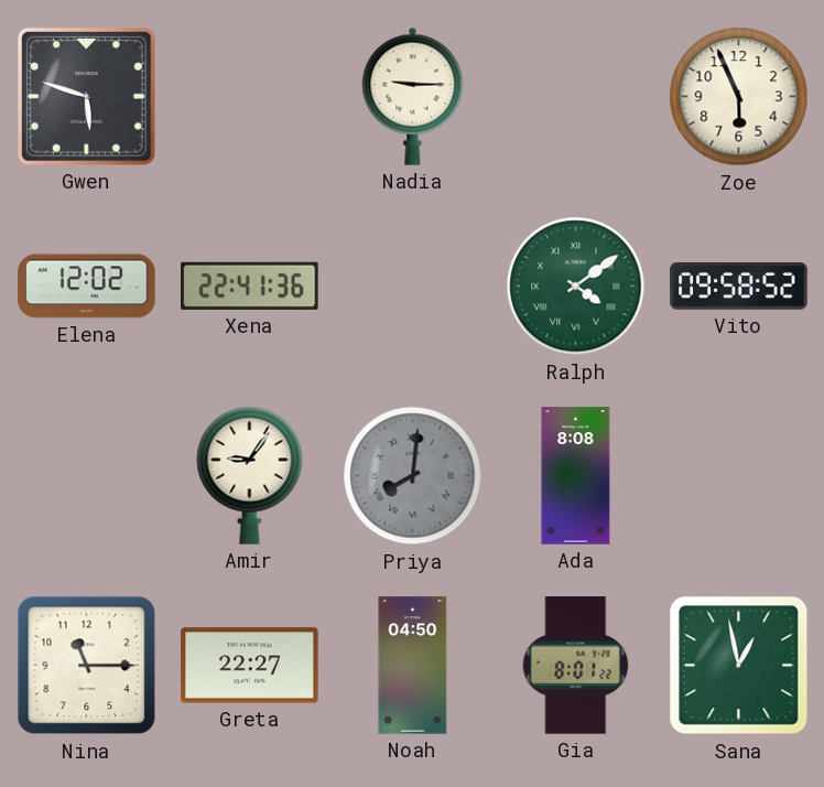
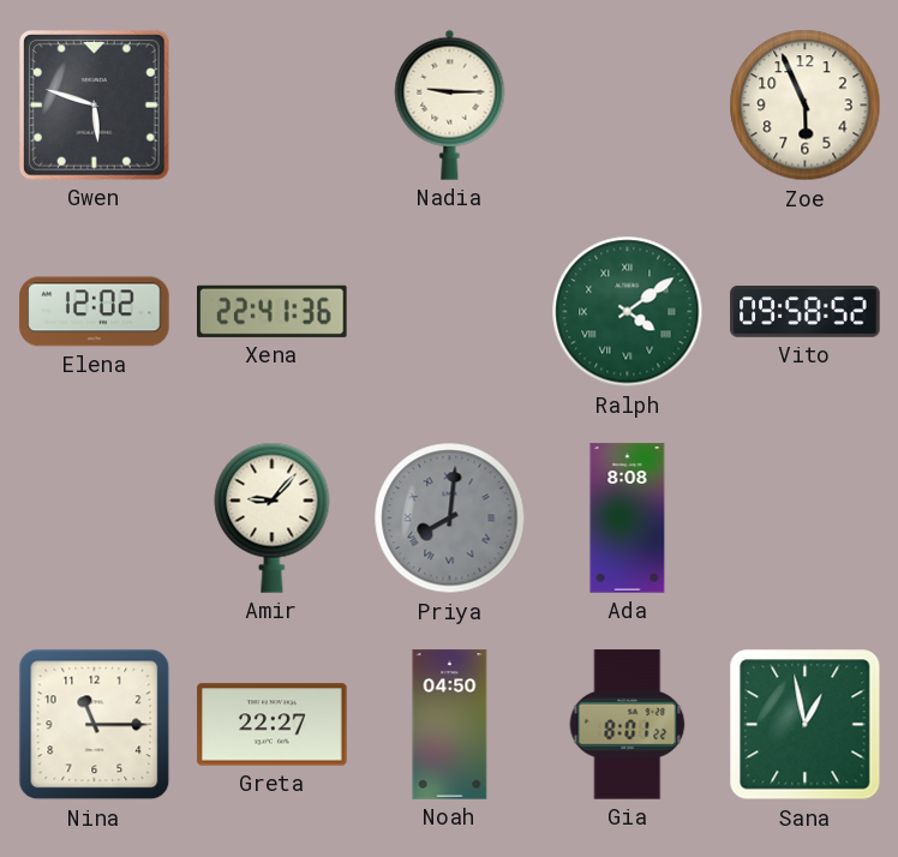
Amir: 9:06 -> 9:07
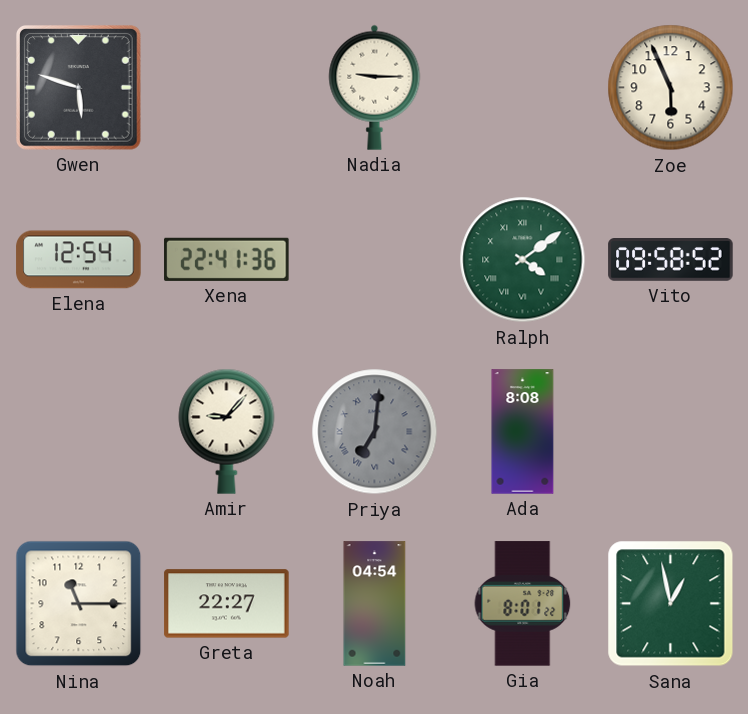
Elena: 12:02 -> 12:54
Priya: 8:01 -> 7:01
Noah: 04:50 -> 04:54
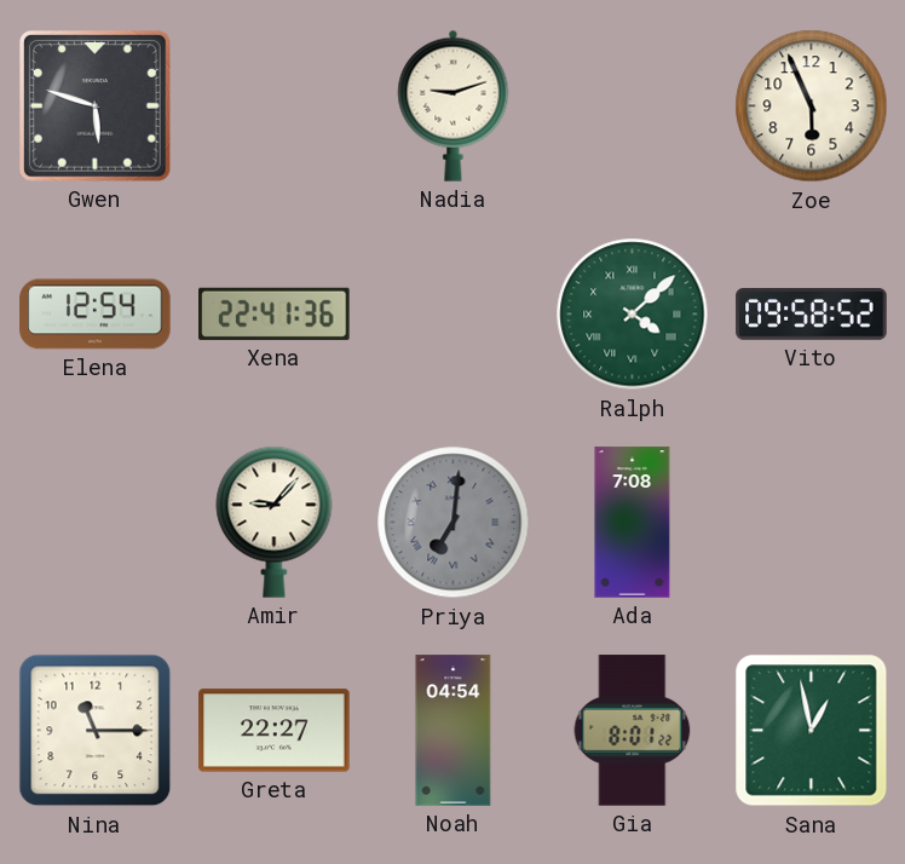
Nadia: 9:15 -> 9:12
Ralph: 4:09 -> 4:08
Ada: 8:08 -> 7:08
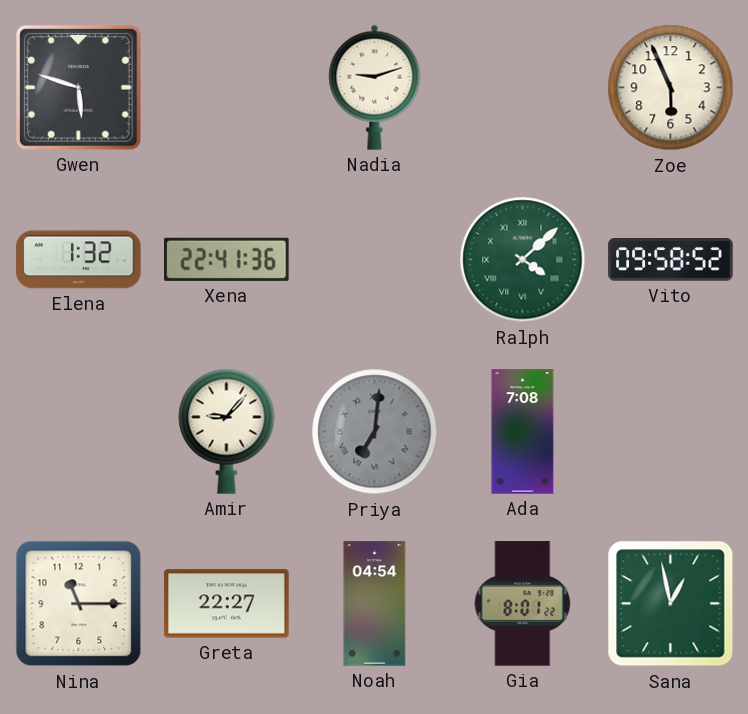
Elena: 12:54 -> 1:32
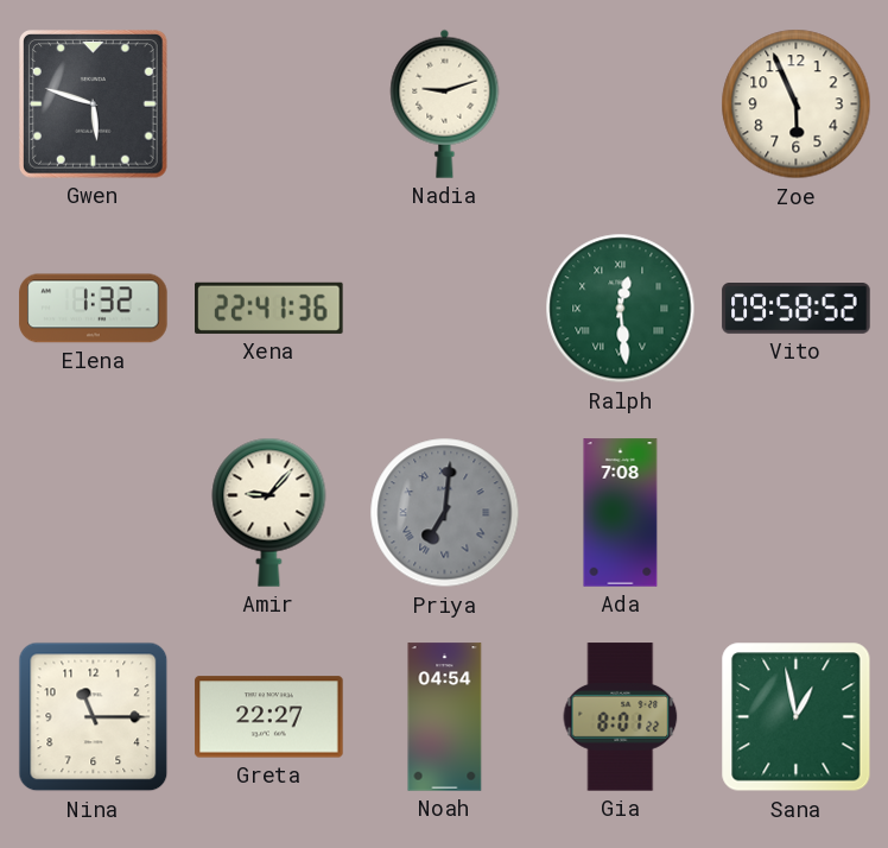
Ralph: 4:08 -> 12:29
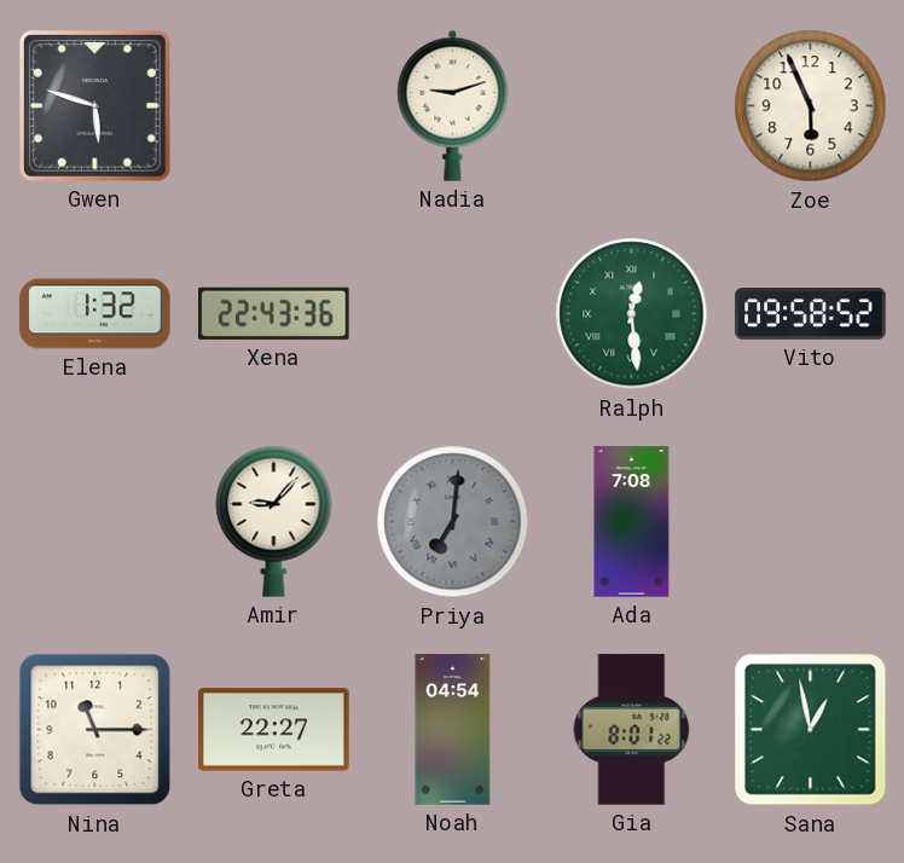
Xena: 22:41 -> 22:43
